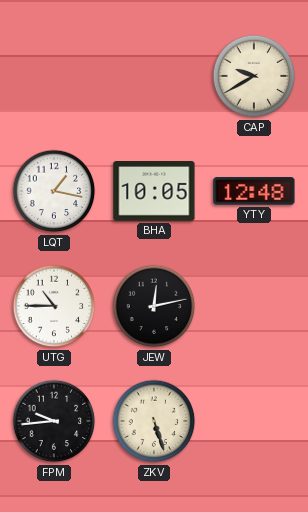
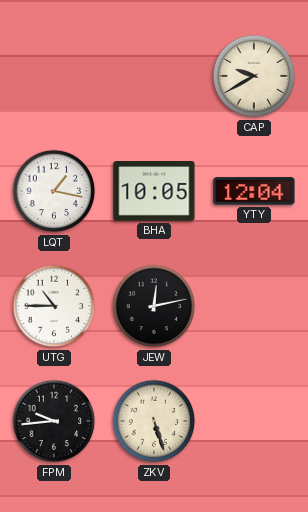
YTY: 12:48 -> 12:04
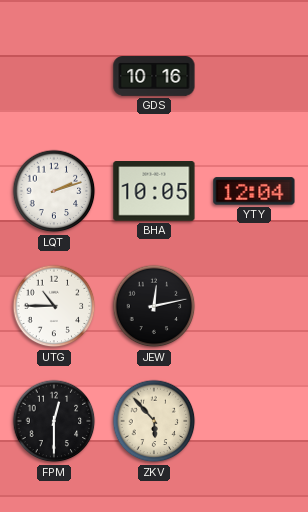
GDS: none -> 10:16
CAP: 9:40 -> none
LQT: 1:17 -> 2:12
FPM: 9:44 -> 12:30
ZKV: 5:27 -> 5:53
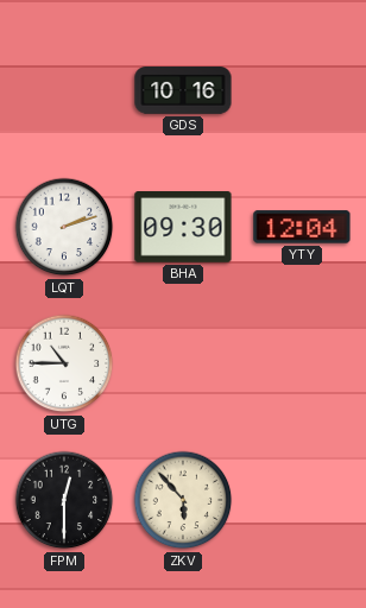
BHA: 10:05 -> 09:30
JEW: 12:13 -> none
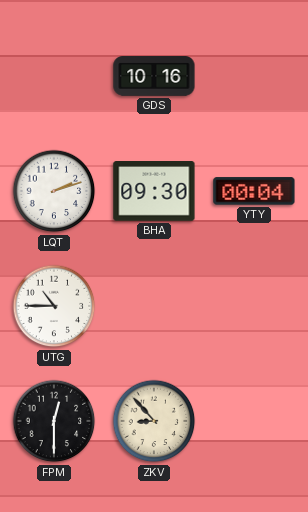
YTY: 12:04 -> 00:04
ZKV: 5:53 -> 8:53
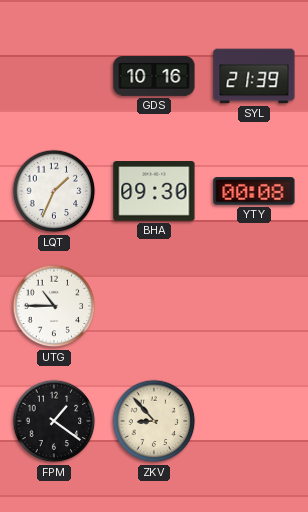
SYL: none -> 21:39
LQT: 2:12 -> 1:34
YTY: 00:04 -> 00:08
FPM: 12:30 -> 1:21
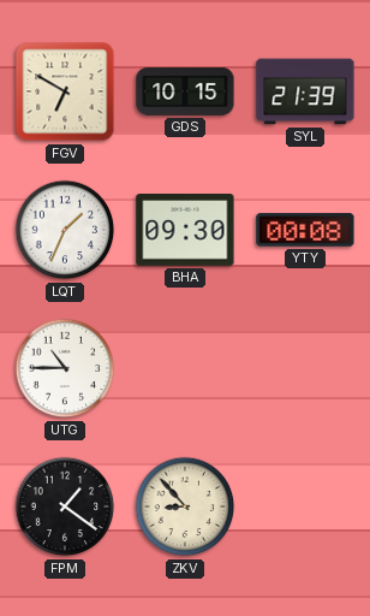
FGV: none -> 6:50
GDS: 10:16 -> 10:15
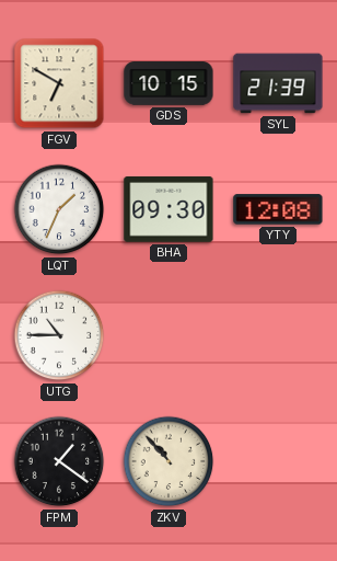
YTY: 00:08 -> 12:08
ZKV: 8:53 -> 10:53
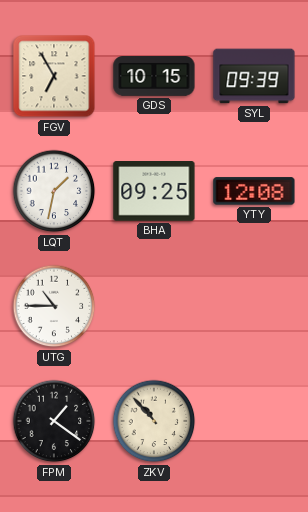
FGV: 6:50 -> 6:55
SYL: 21:39 -> 09:39
LQT: 1:34 -> 1:32
BHA: 09:30 -> 09:25
